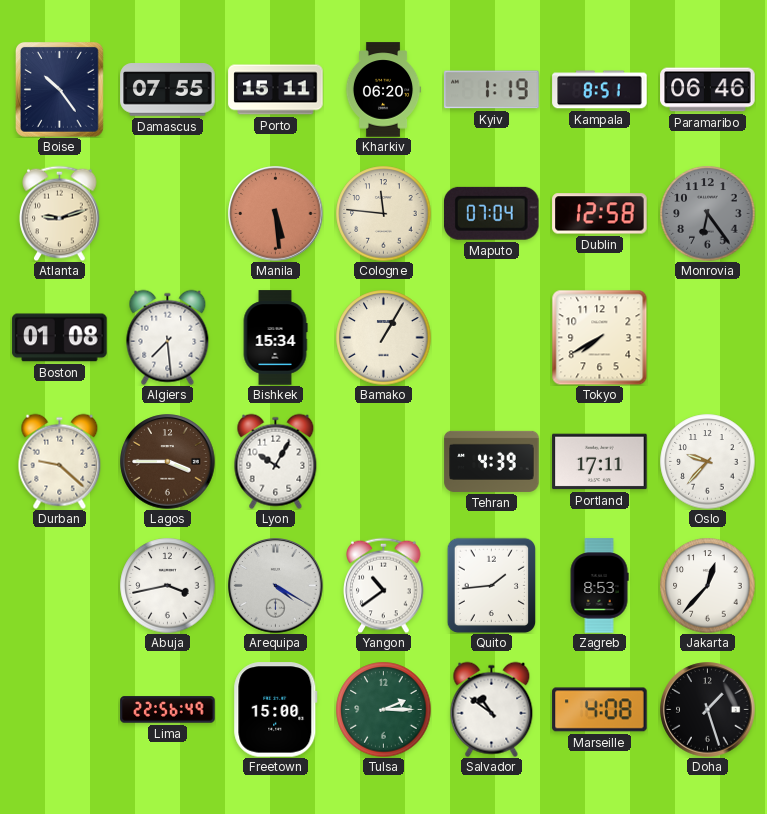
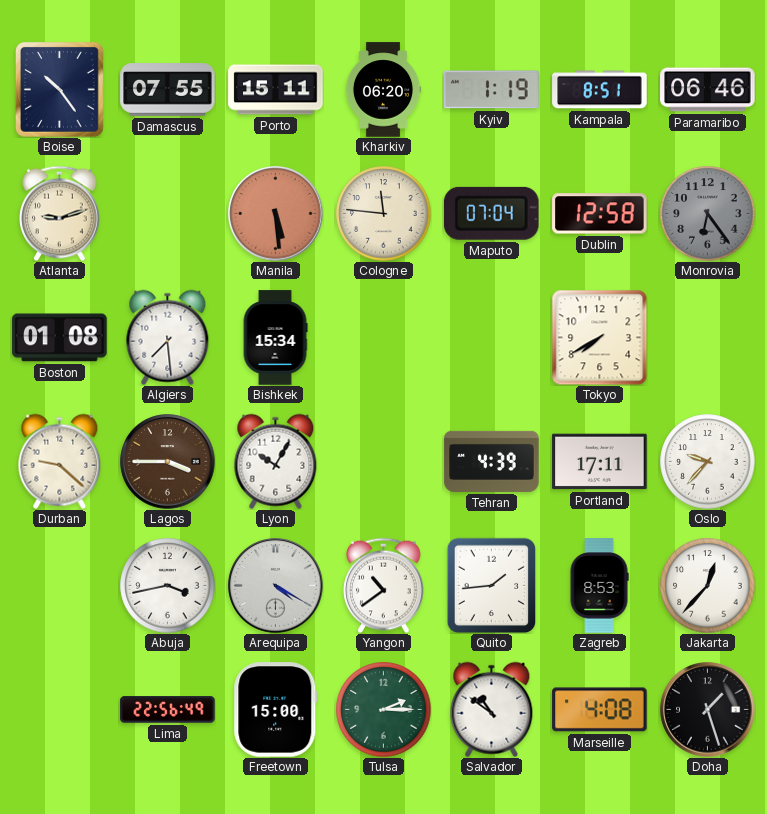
Bamako: 1:05 -> none
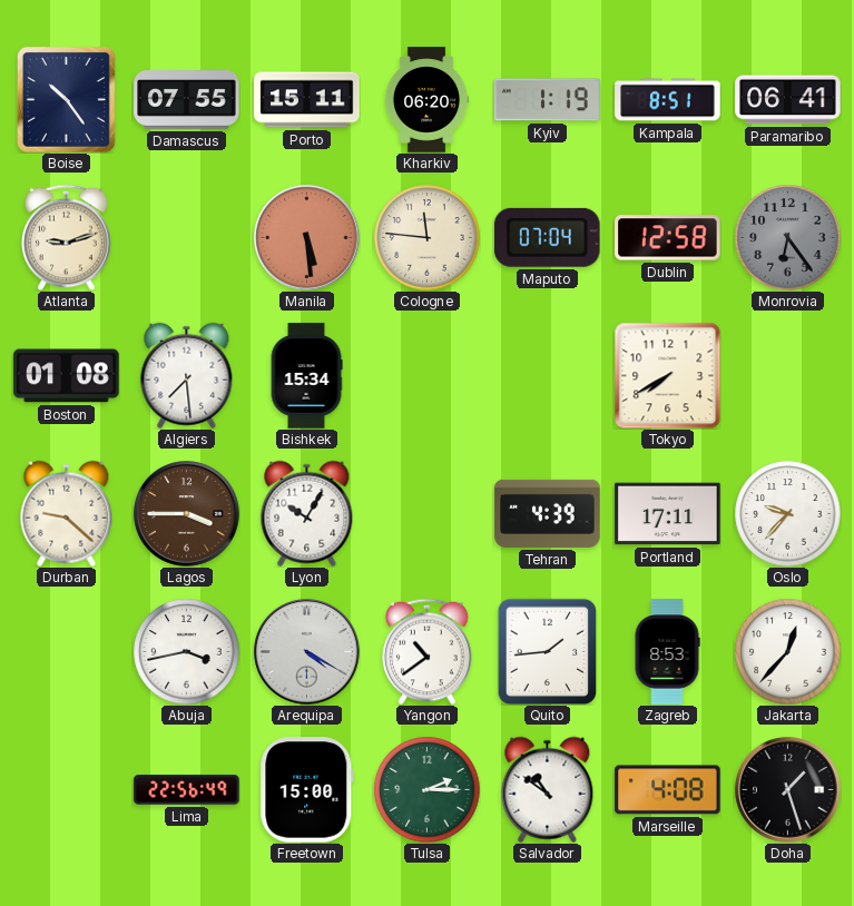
Paramaribo: 06:46 -> 06:41
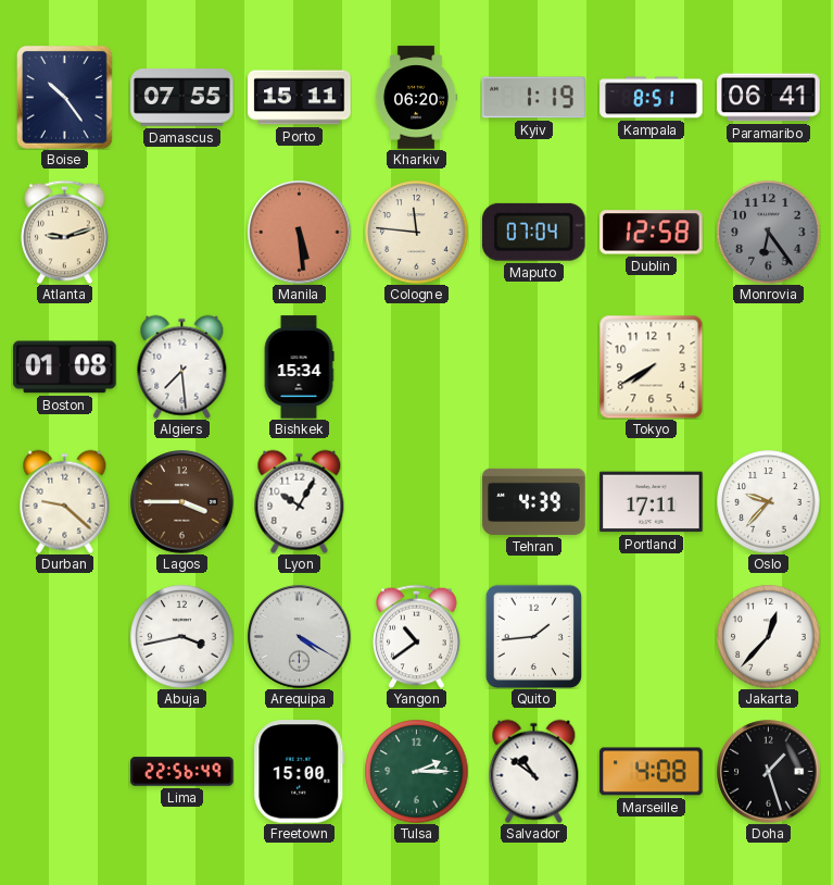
Zagreb: 8:53 -> none
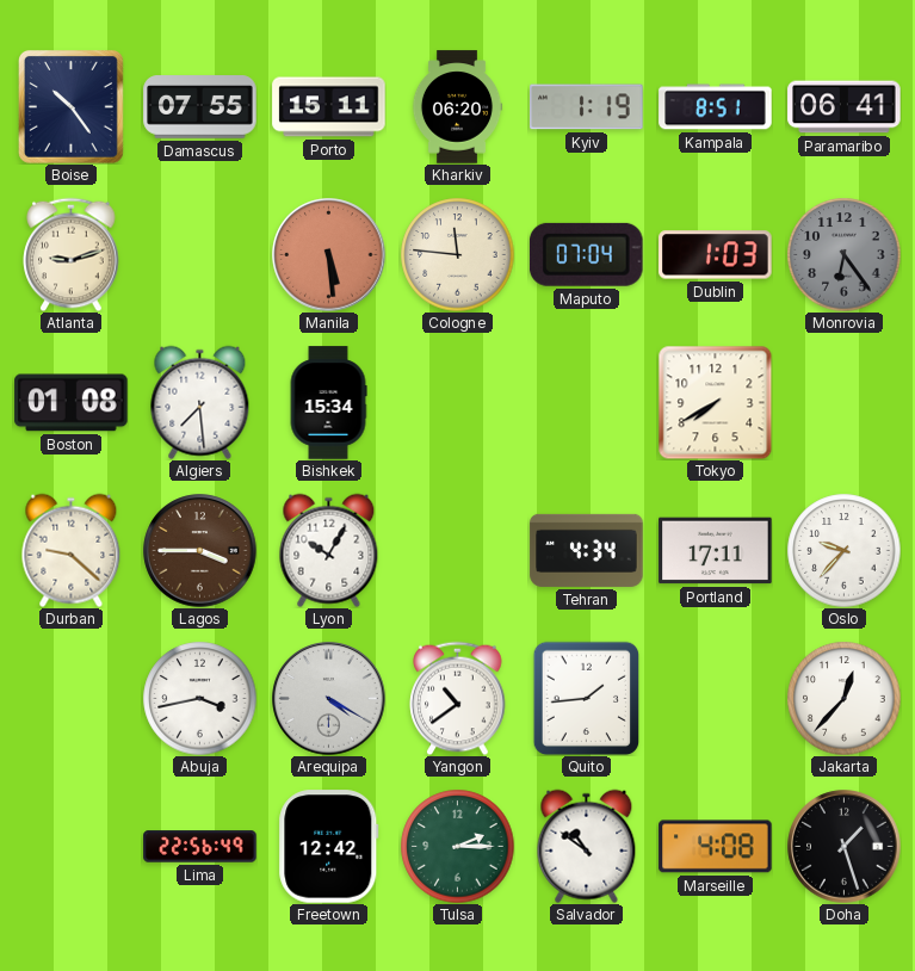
Dublin: 12:58 -> 1:03
Tehran: 4:39 -> 4:34
Freetown: 15:00 -> 12:42
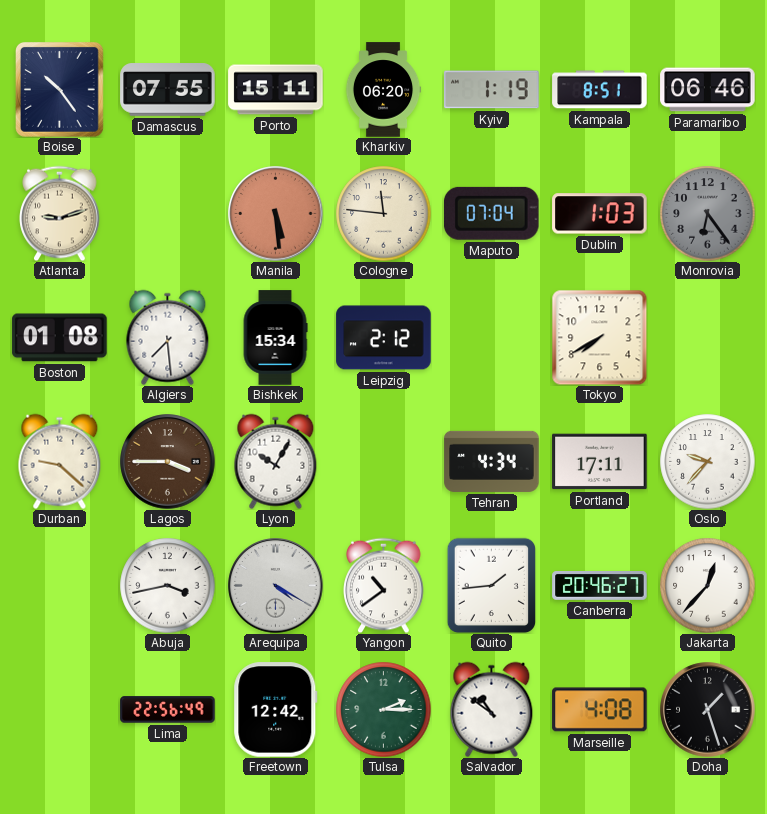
Paramaribo: 06:41 -> 06:46
Leipzig: none -> 2:12
Canberra: none -> 20:46
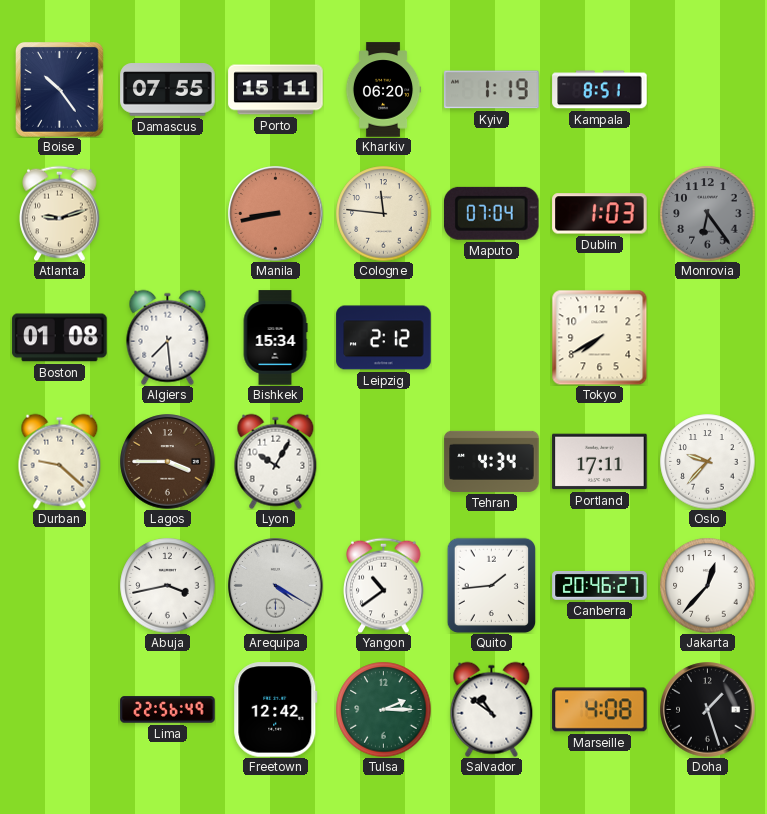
Paramaribo: 06:46 -> none
Manila: 5:29 -> 8:43
